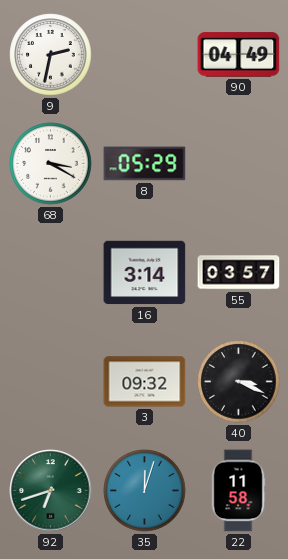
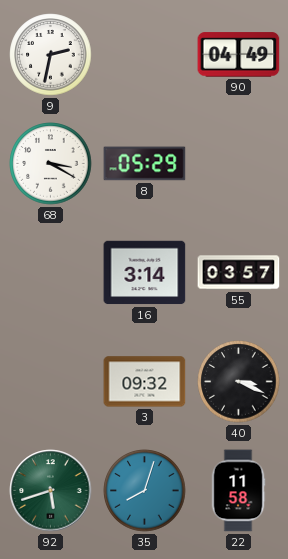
92: 6:42 -> 5:42
35: 12:03 -> 8:03
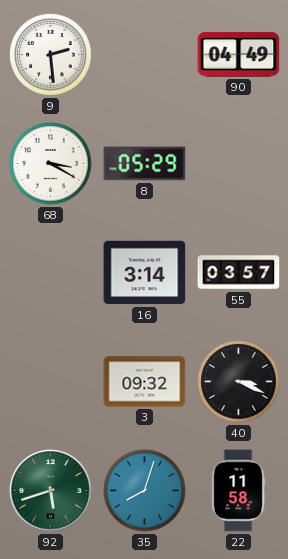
9: 2:32 -> 2:29
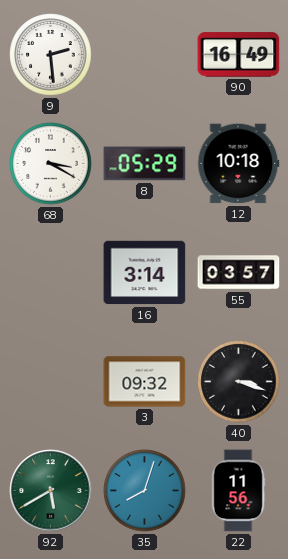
90: 04:49 -> 16:49
12: none -> 10:18
40: 3:19 -> 3:18
92: 5:42 -> 5:40
22: 11:58 -> 11:56
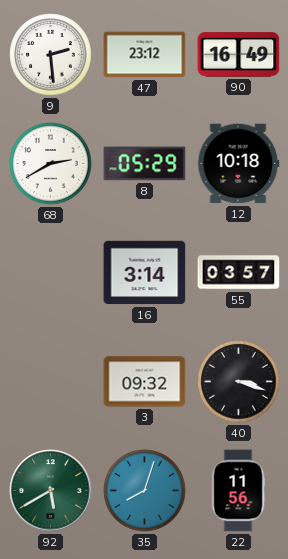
47: none -> 23:12
68: 3:20 -> 2:40
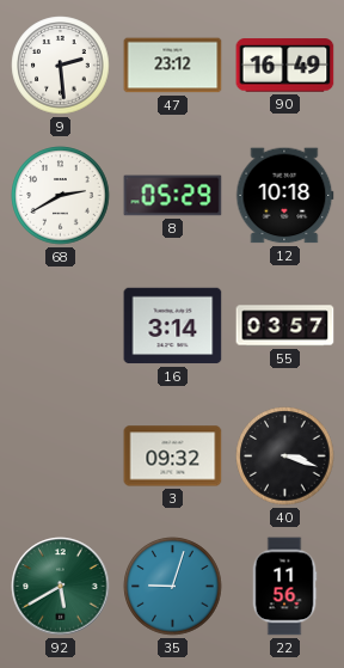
35: 8:03 -> 9:03
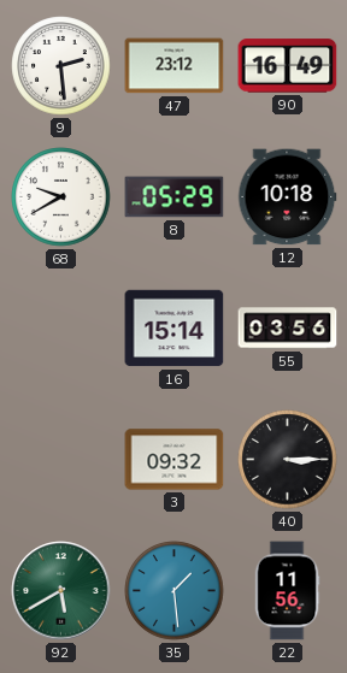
68: 2:40 -> 9:40
16: 3:14 -> 15:14
55: 03:57 -> 03:56
40: 3:18 -> 3:15
35: 9:03 -> 1:29
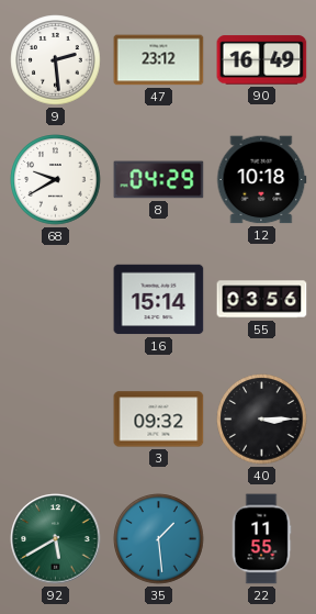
8: 05:29 -> 04:29
22: 11:56 -> 11:55
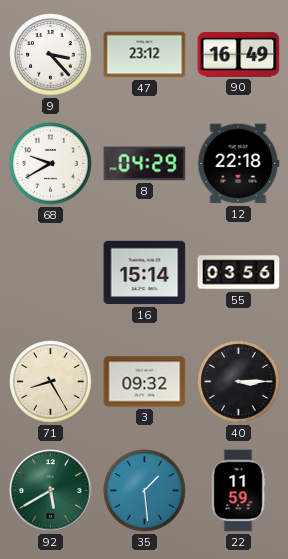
9: 2:29 -> 3:23
12: 10:18 -> 22:18
71: none -> 8:25
22: 11:55 -> 11:59
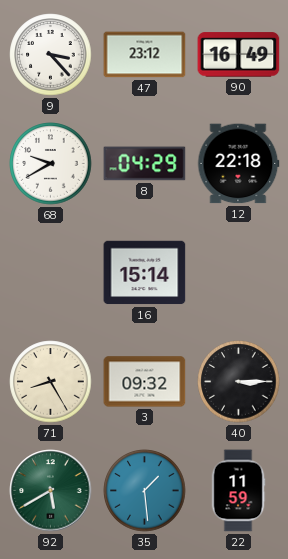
55: 03:56 -> none
